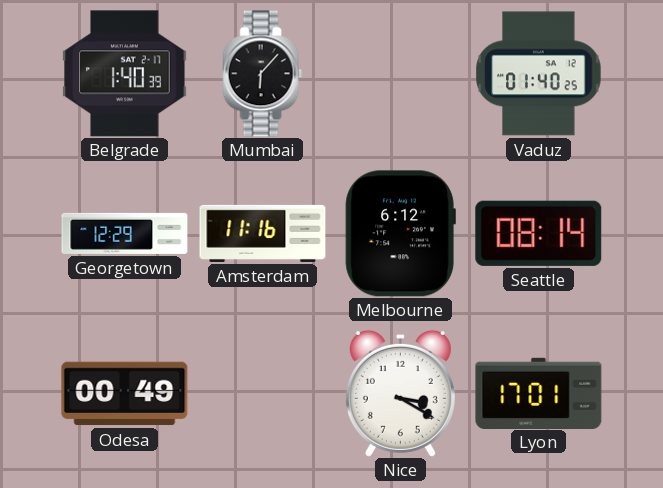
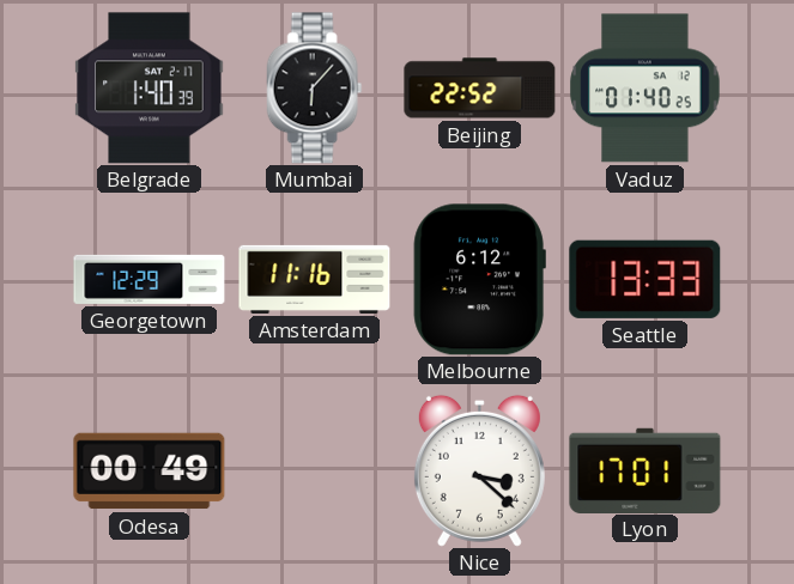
Beijing: none -> 22:52
Seattle: 08:14 -> 13:33
Nice: 3:20 -> 3:22
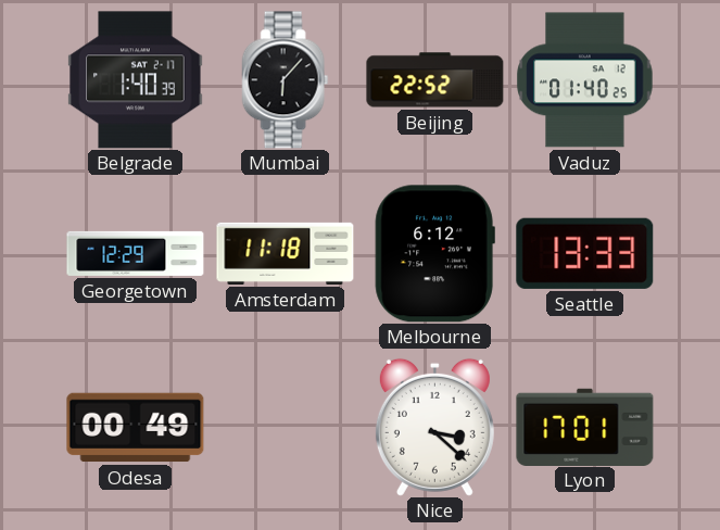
Amsterdam: 11:16 -> 11:18
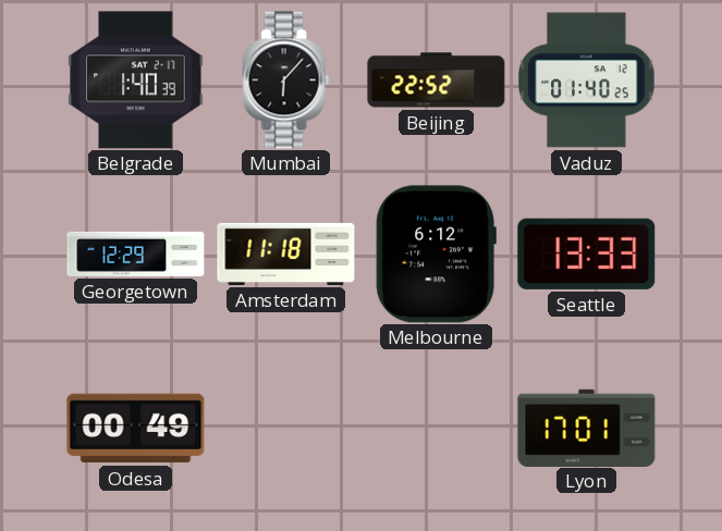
Nice: 3:22 -> none
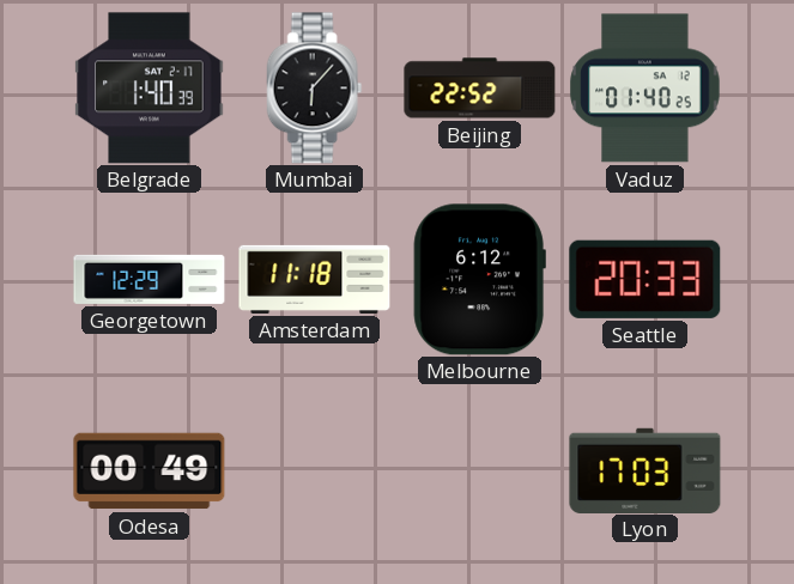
Seattle: 13:33 -> 20:33
Lyon: 17:01 -> 17:03
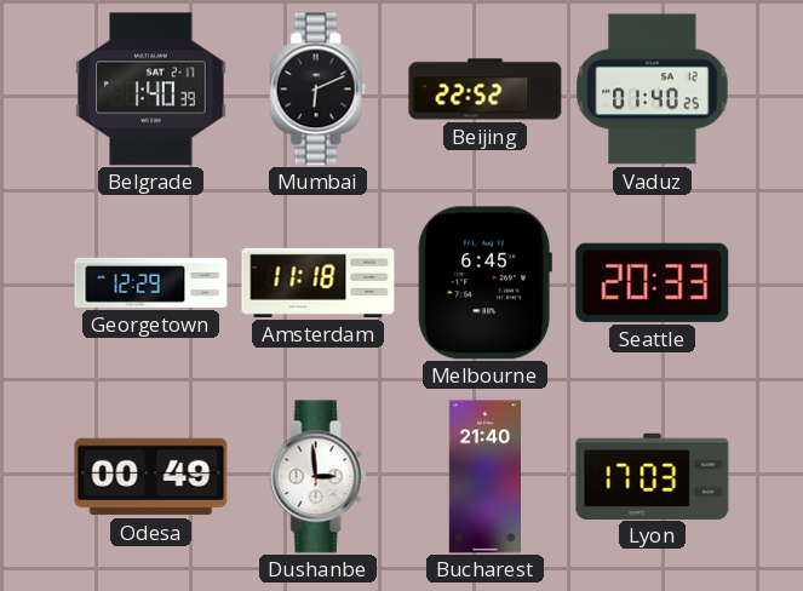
Mumbai: 6:07 -> 6:11
Melbourne: 6:12 -> 6:45
Dushanbe: none -> 2:59
Bucharest: none -> 21:40
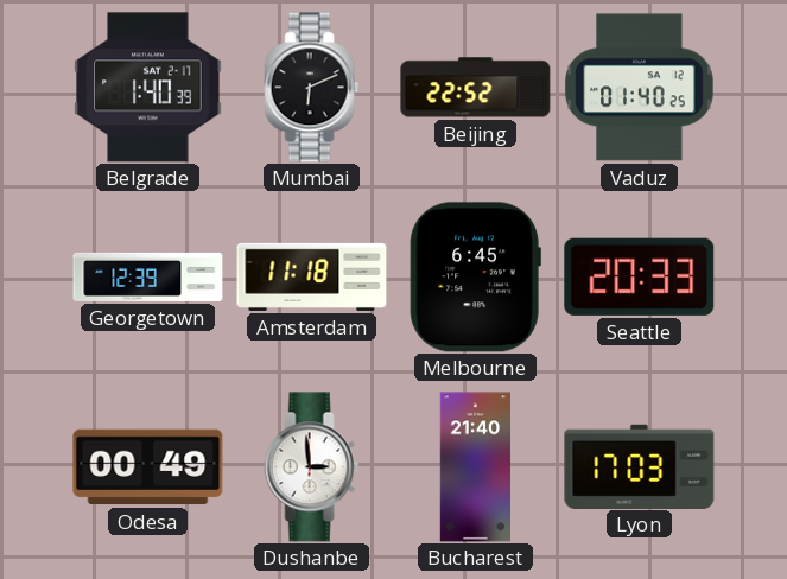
Georgetown: 12:29 -> 12:39
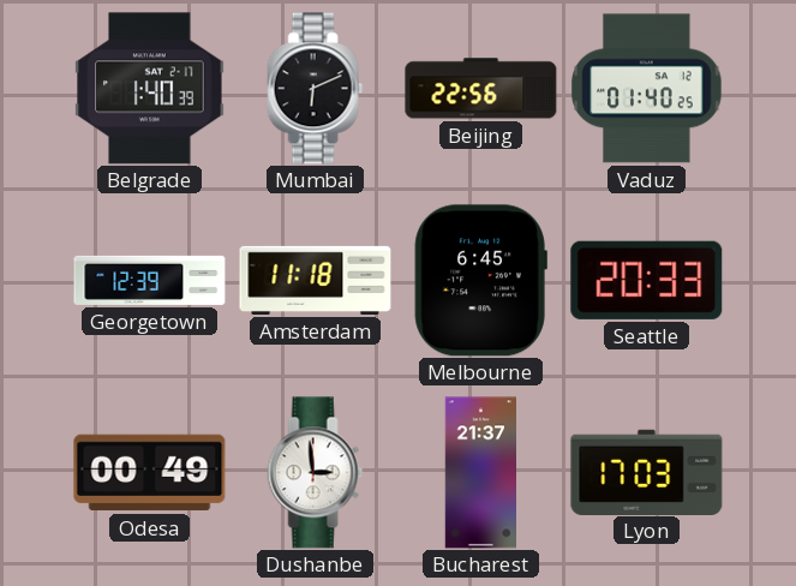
Beijing: 22:52 -> 22:56
Bucharest: 21:40 -> 21:37
